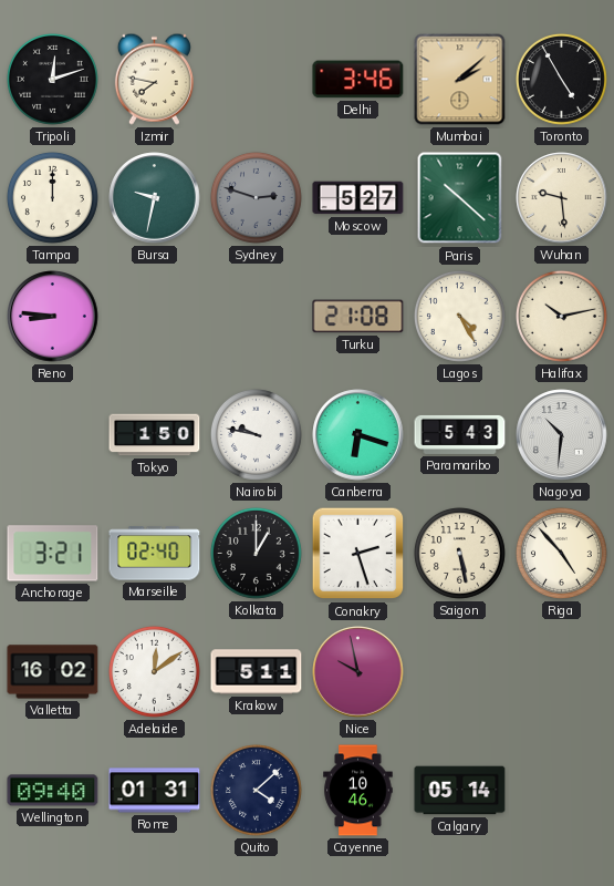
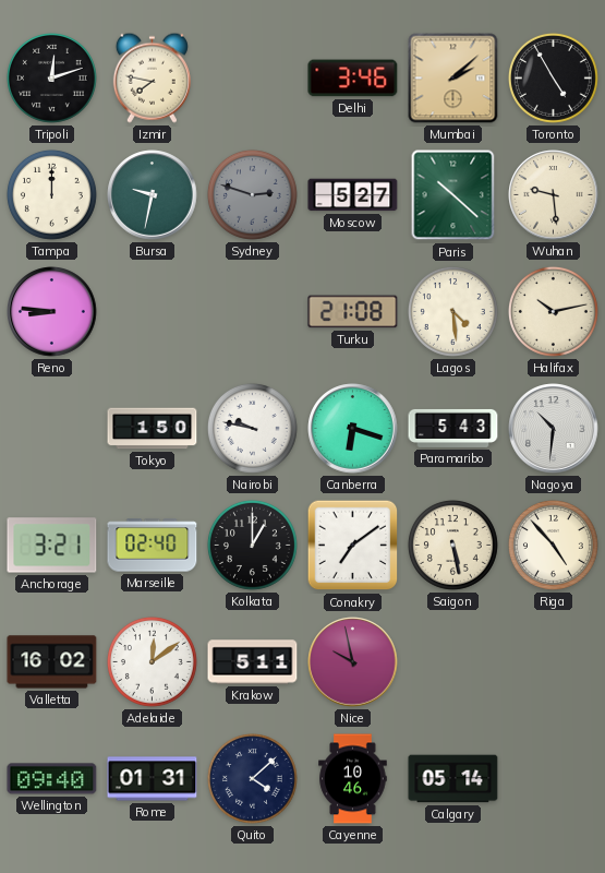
Lagos: 4:25 -> 4:29
Conakry: 2:27 -> 7:09
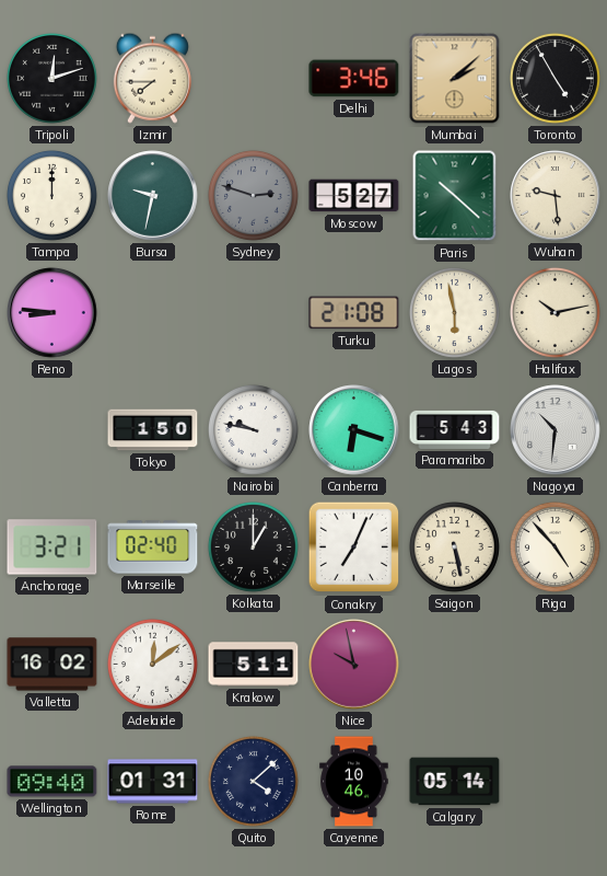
Izmir: 7:47 -> 7:45
Lagos: 4:29 -> 5:58
Conakry: 7:09 -> 7:04
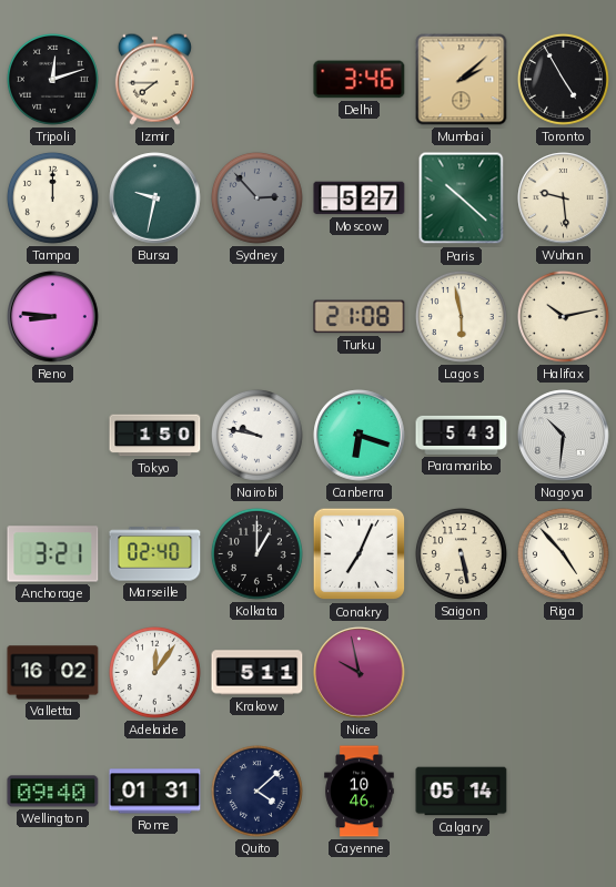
Sydney: 2:48 -> 2:53
Adelaide: 12:09 -> 12:06
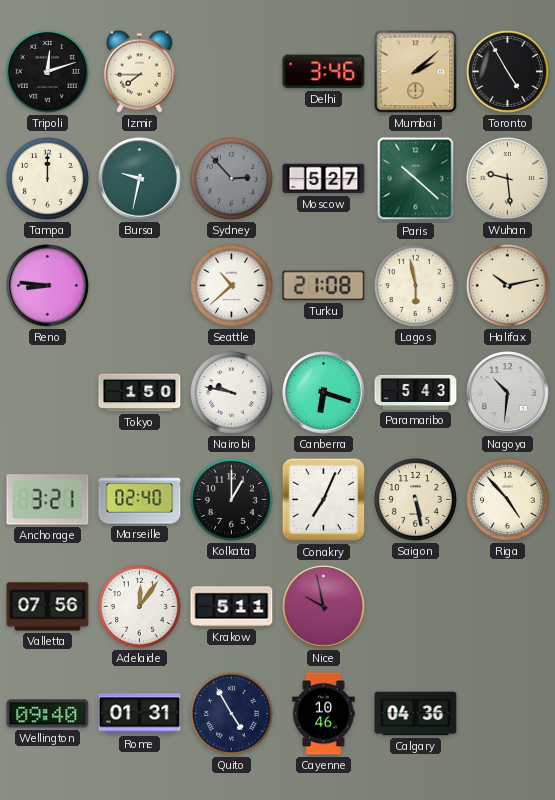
Seattle: none -> 10:38
Valletta: 16:02 -> 07:56
Quito: 4:08 -> 4:55
Calgary: 05:14 -> 04:36
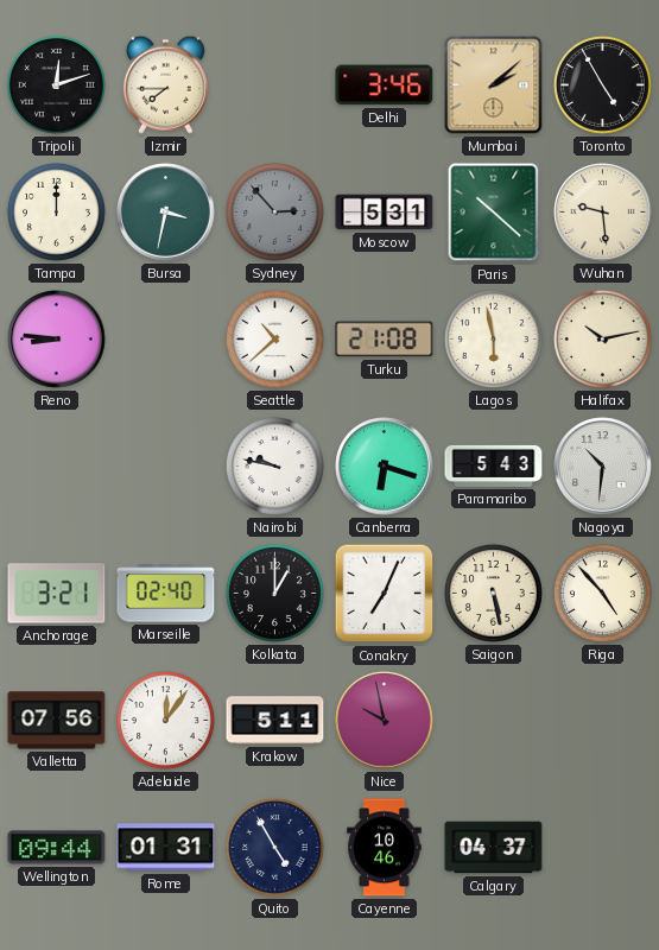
Bursa: 9:32 -> 3:32
Moscow: 5:27 -> 5:31
Tokyo: 1:50 -> none
Wellington: 09:40 -> 09:44
Calgary: 04:36 -> 04:37
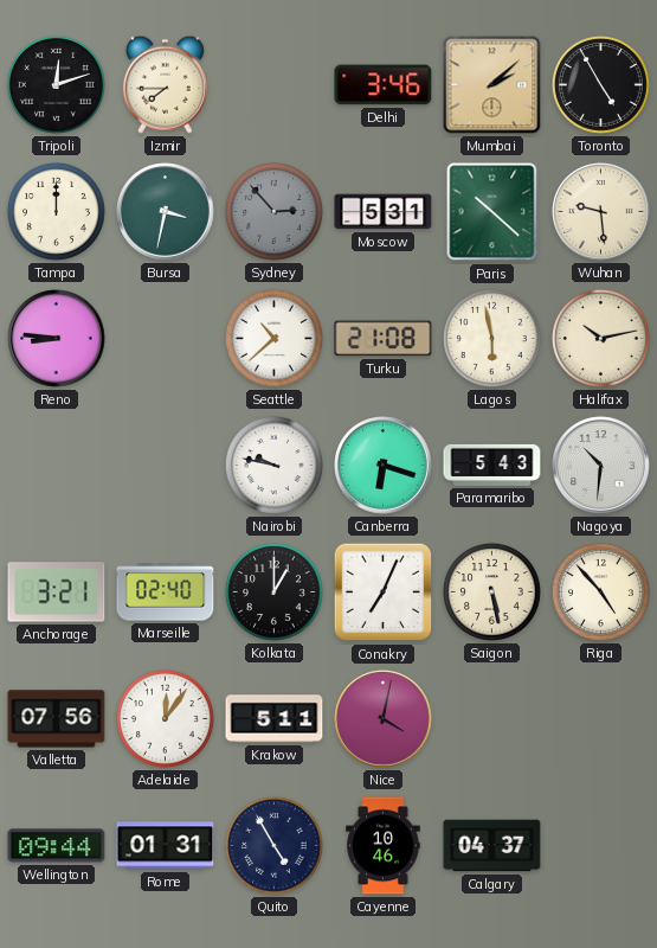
Nice: 9:58 -> 4:02
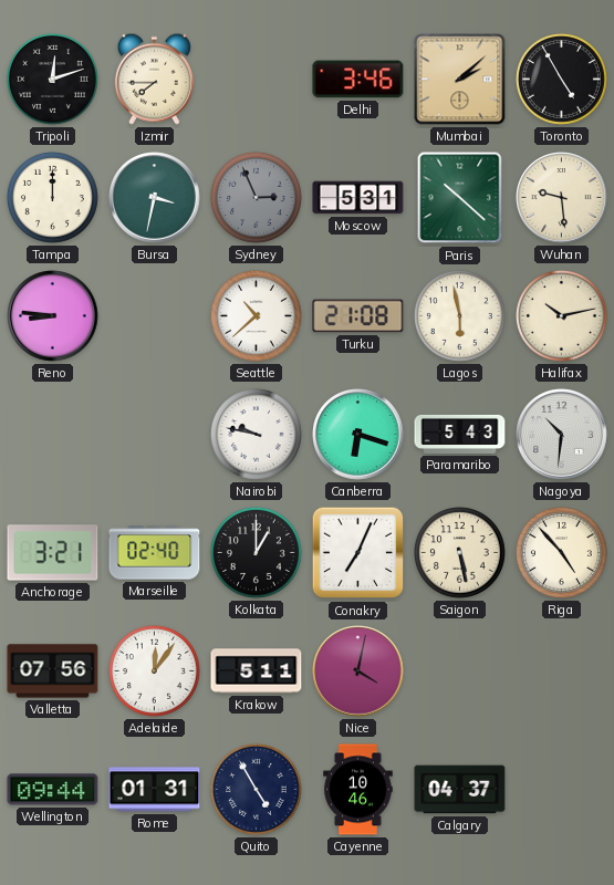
Sydney: 2:53 -> 2:56
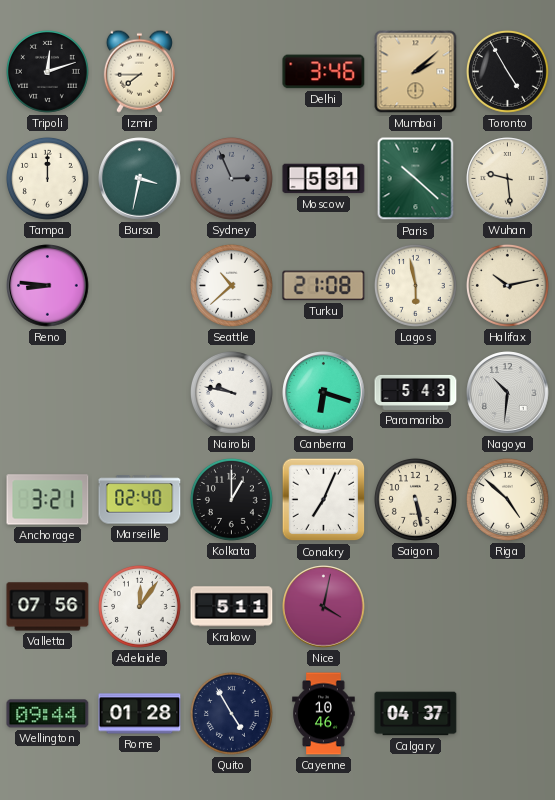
Riga: 4:53 -> 4:52
Rome: 01:31 -> 01:28
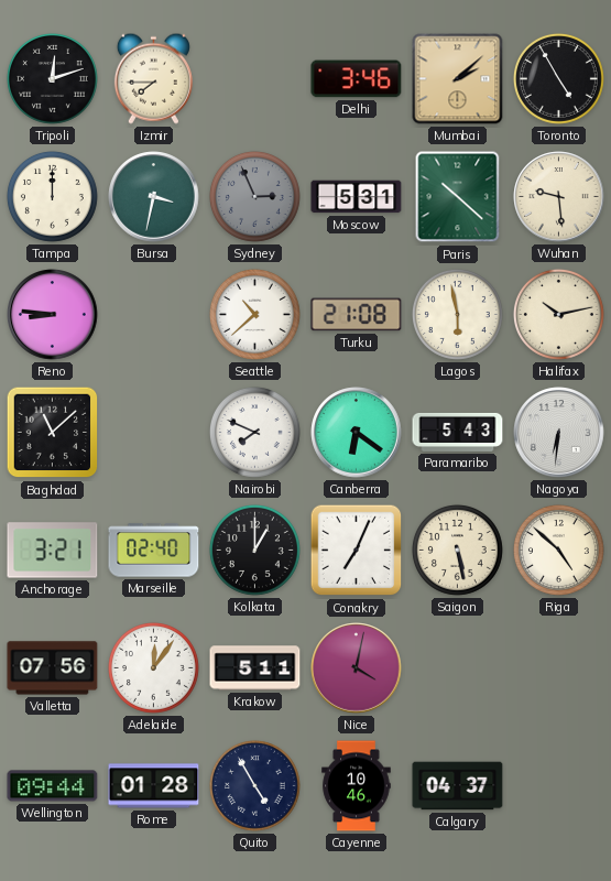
Baghdad: none -> 11:08
Nairobi: 9:47 -> 7:49
Canberra: 6:18 -> 6:21
Nagoya: 10:31 -> 6:31
